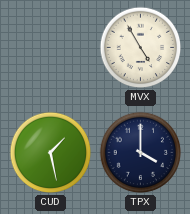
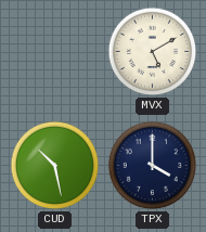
MVX: 4:55 -> 5:10
CUD: 1:28 -> 10:28
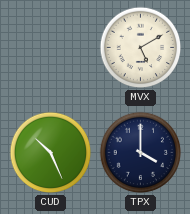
CUD: 10:28 -> 10:26
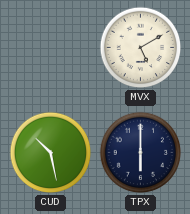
CUD: 10:26 -> 10:28
TPX: 4:00 -> 6:00
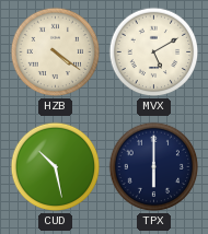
HZB: none -> 4:21
